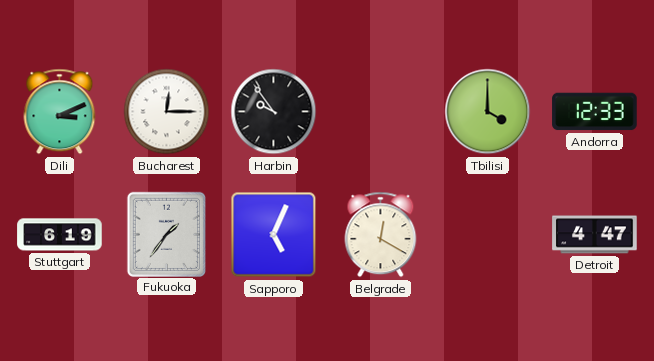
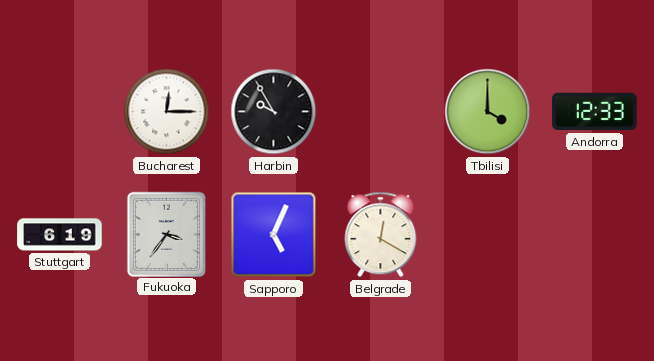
Dili: 3:11 -> none
Harbin: 9:54 -> 9:55
Fukuoka: 1:36 -> 3:36
Detroit: 4:47 -> none
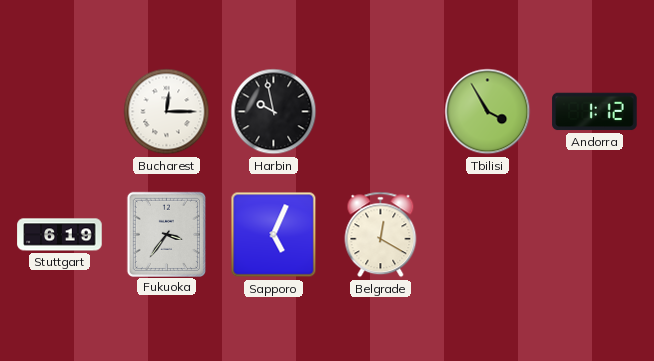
Harbin: 9:55 -> 9:58
Tbilisi: 4:00 -> 3:55
Andorra: 12:33 -> 1:12
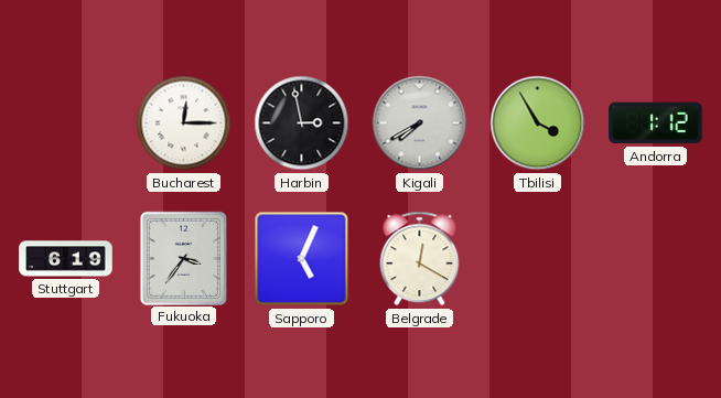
Harbin: 9:58 -> 2:58
Kigali: none -> 7:40
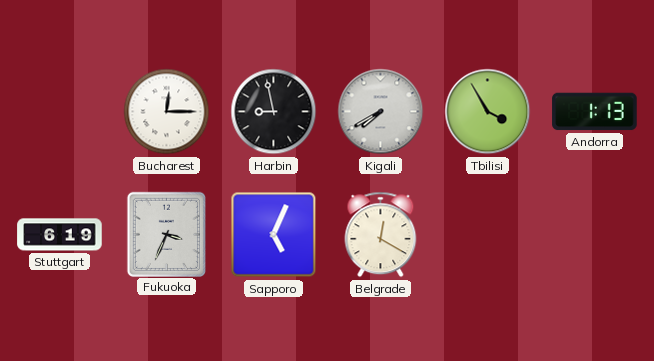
Harbin: 2:58 -> 8:58
Andorra: 1:12 -> 1:13
Fukuoka: 3:36 -> 3:34
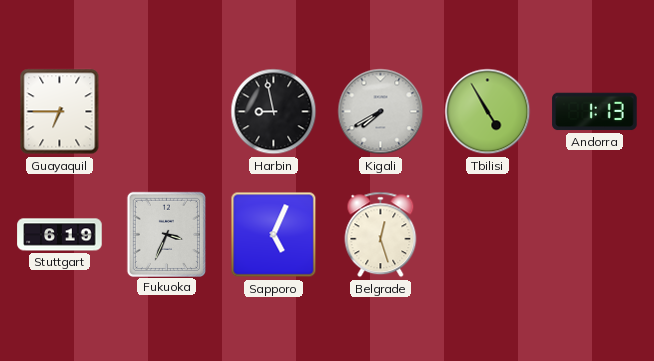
Guayaquil: none -> 6:45
Bucharest: 12:15 -> none
Tbilisi: 3:55 -> 4:55
Belgrade: 12:20 -> 12:27
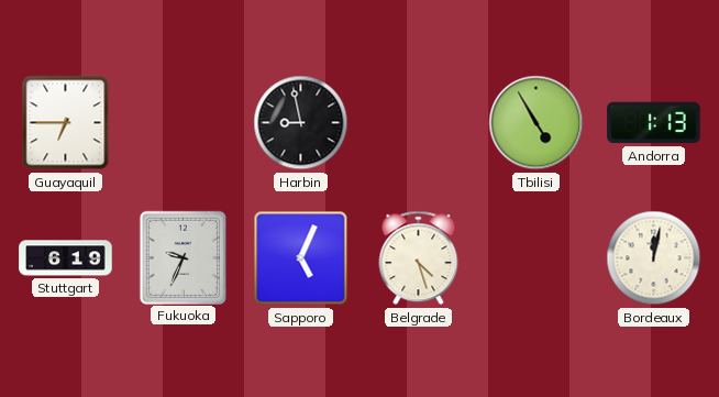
Kigali: 7:40 -> none
Fukuoka: 3:34 -> 9:34
Belgrade: 12:27 -> 4:27
Bordeaux: none -> 12:02
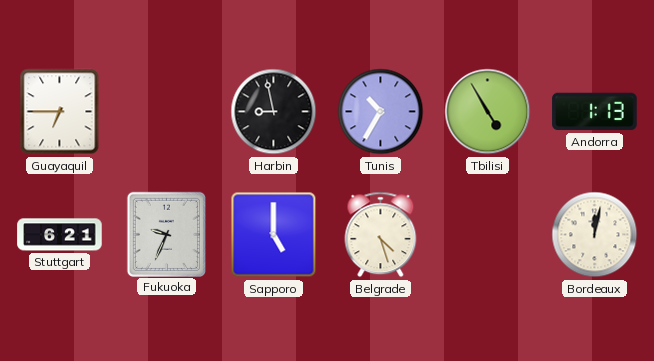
Tunis: none -> 10:35
Stuttgart: 6:19 -> 6:21
Sapporo: 5:04 -> 5:00
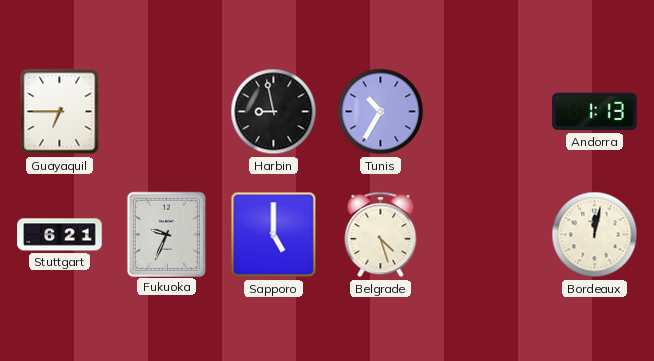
Tbilisi: 4:55 -> none
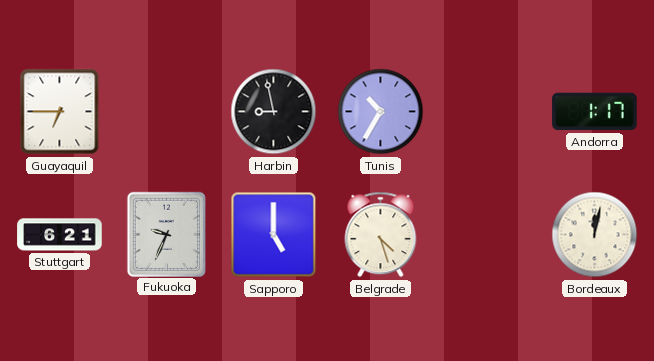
Andorra: 1:13 -> 1:17
